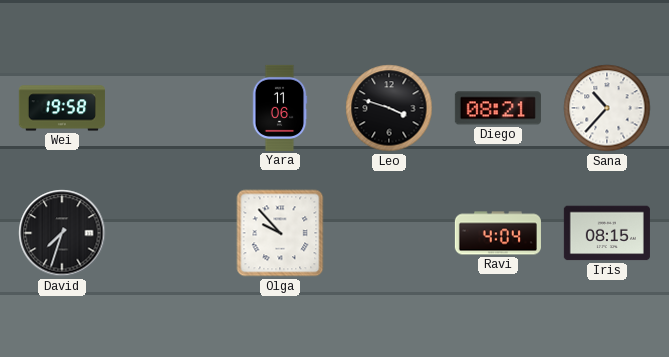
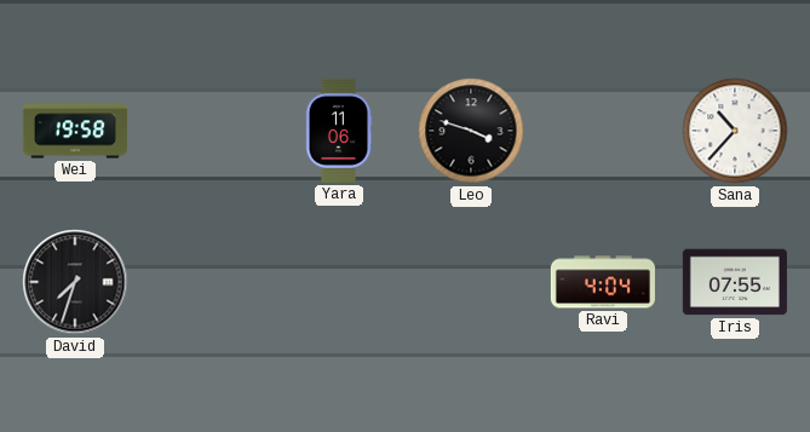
Diego: 08:21 -> none
Olga: 9:53 -> none
Iris: 08:15 -> 07:55
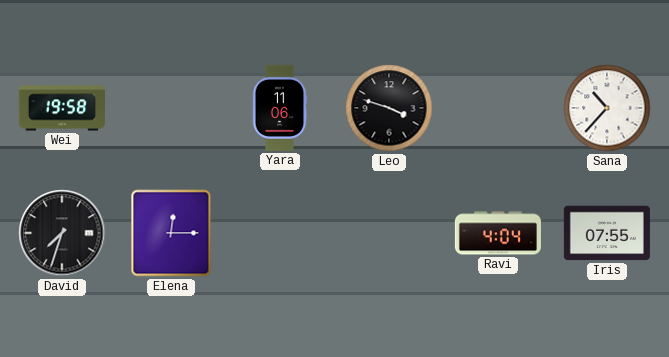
Elena: none -> 12:15
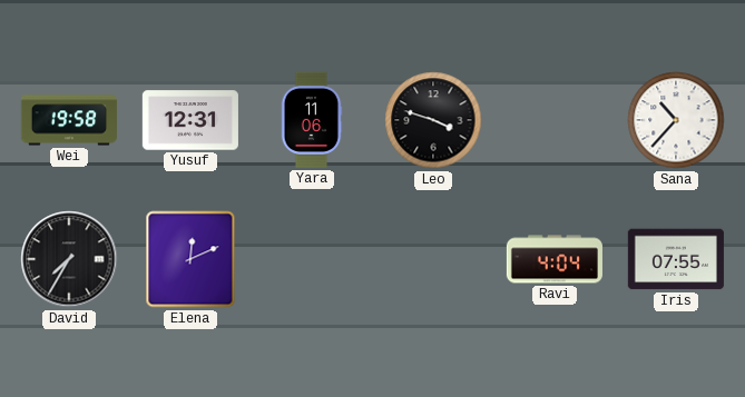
Yusuf: none -> 12:31
David: 7:33 -> 7:35
Elena: 12:15 -> 12:11
